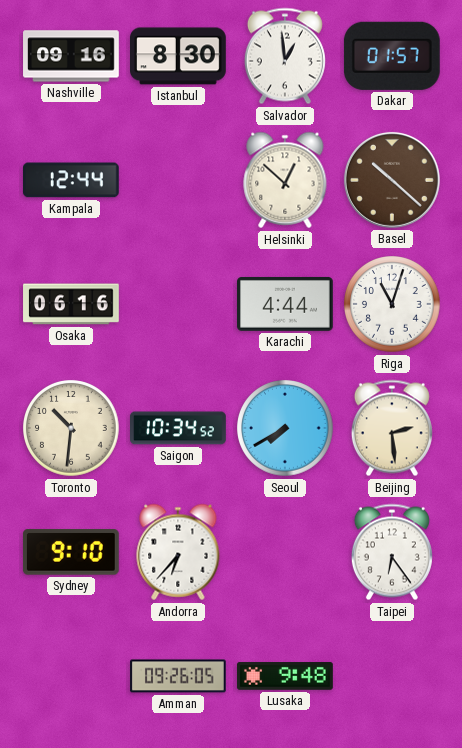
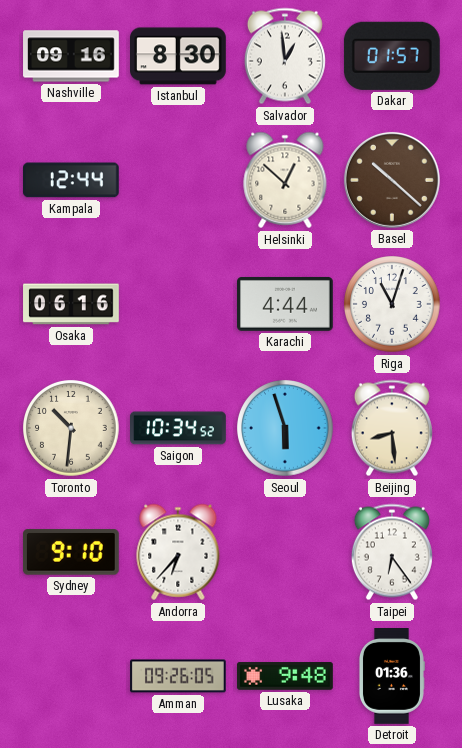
Seoul: 7:40 -> 5:57
Beijing: 2:29 -> 8:29
Detroit: none -> 01:36
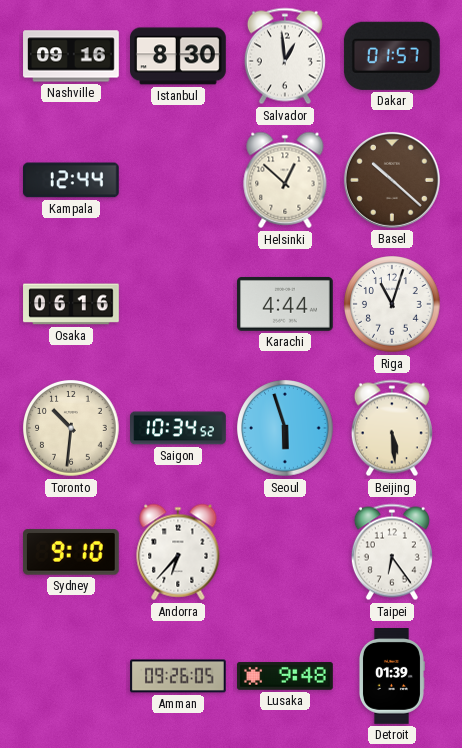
Beijing: 8:29 -> 5:29
Detroit: 01:36 -> 01:39
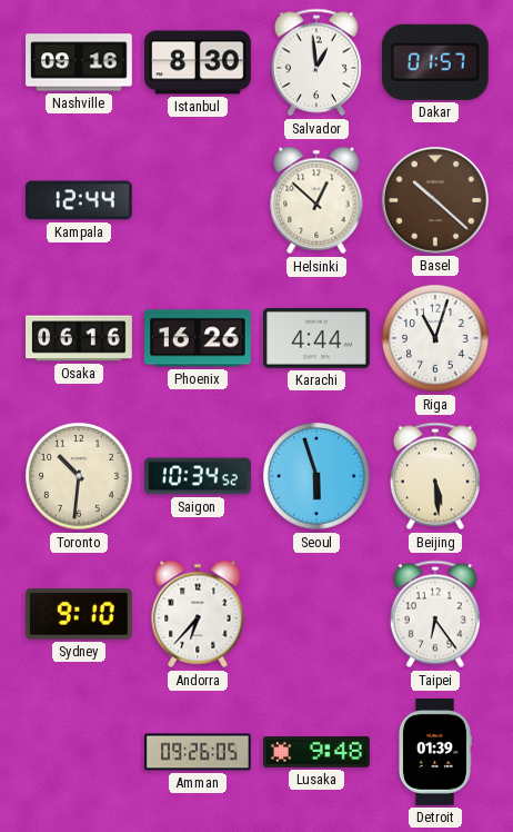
Phoenix: none -> 16:26
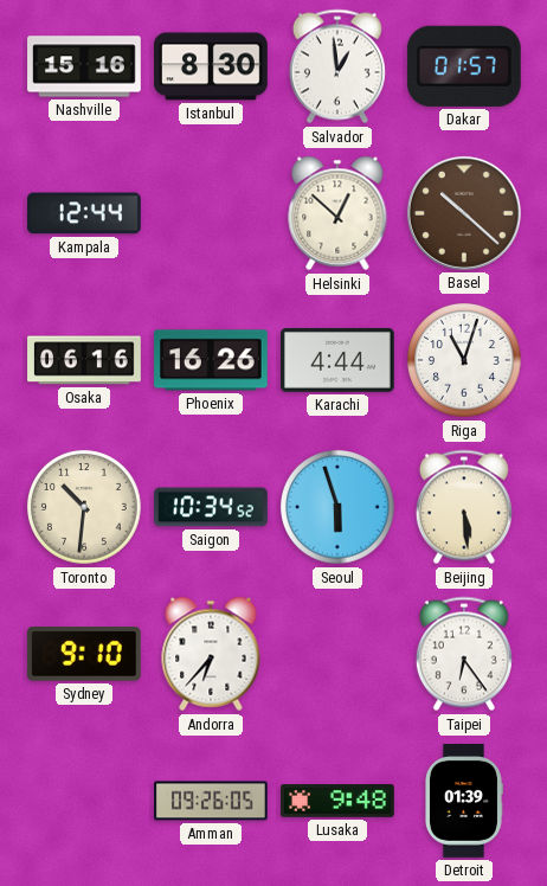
Nashville: 09:16 -> 15:16
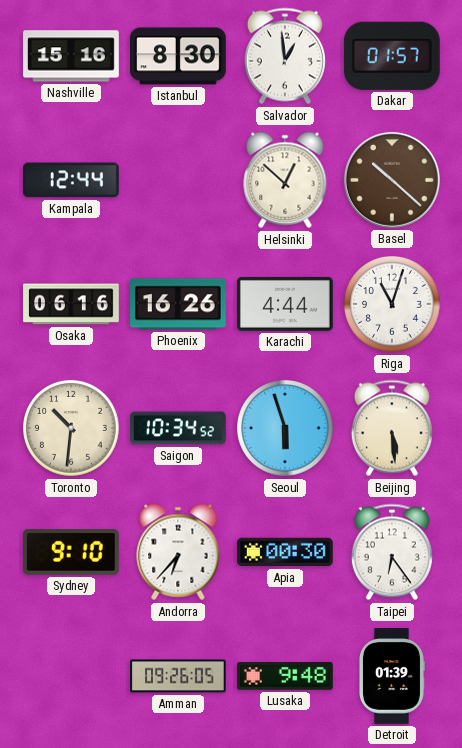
Apia: none -> 00:30
